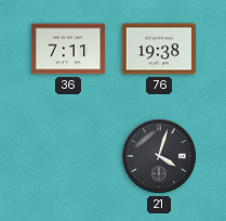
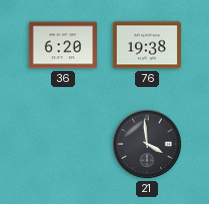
36: 7:11 -> 6:20
21: 4:03 -> 3:59
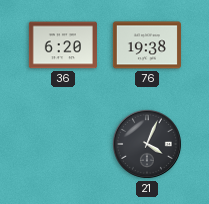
21: 3:59 -> 4:04
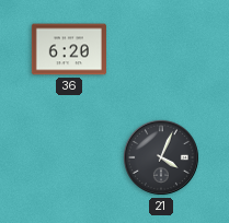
76: 19:38 -> none
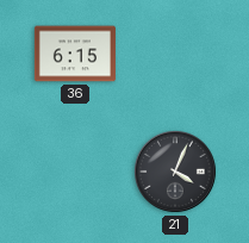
36: 6:20 -> 6:15
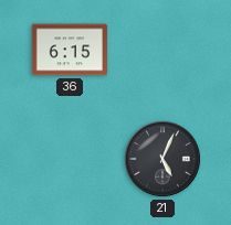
21: 4:04 -> 5:04
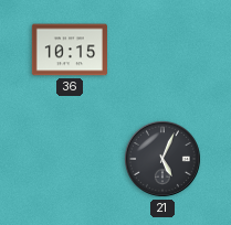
36: 6:15 -> 10:15
